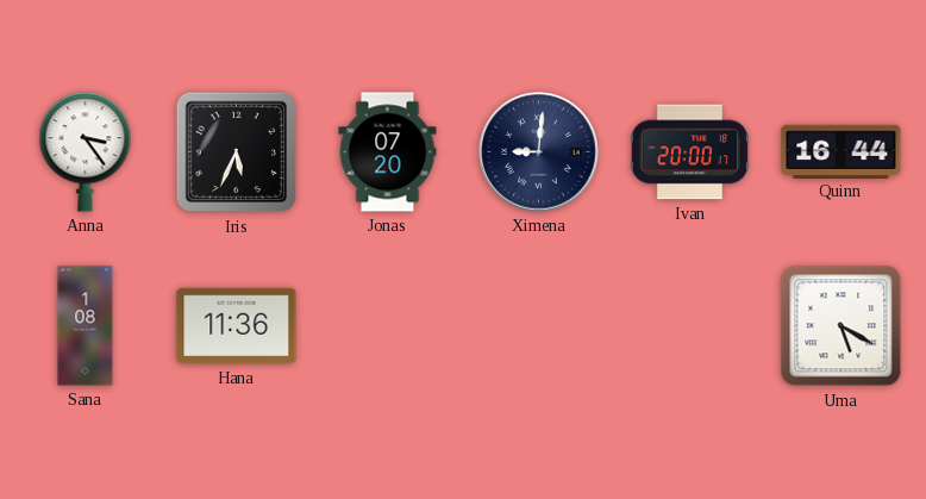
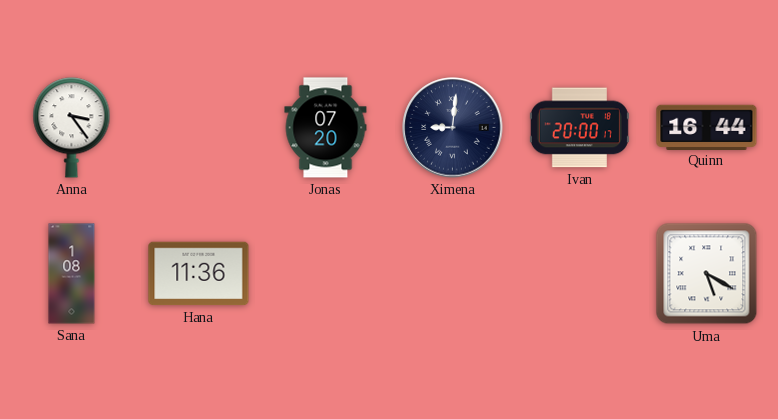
Iris: 5:34 -> none
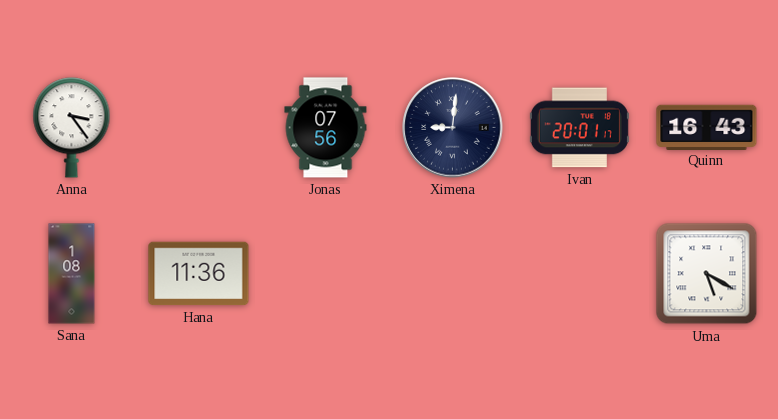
Jonas: 07:20 -> 07:56
Ivan: 20:00 -> 20:01
Quinn: 16:44 -> 16:43
